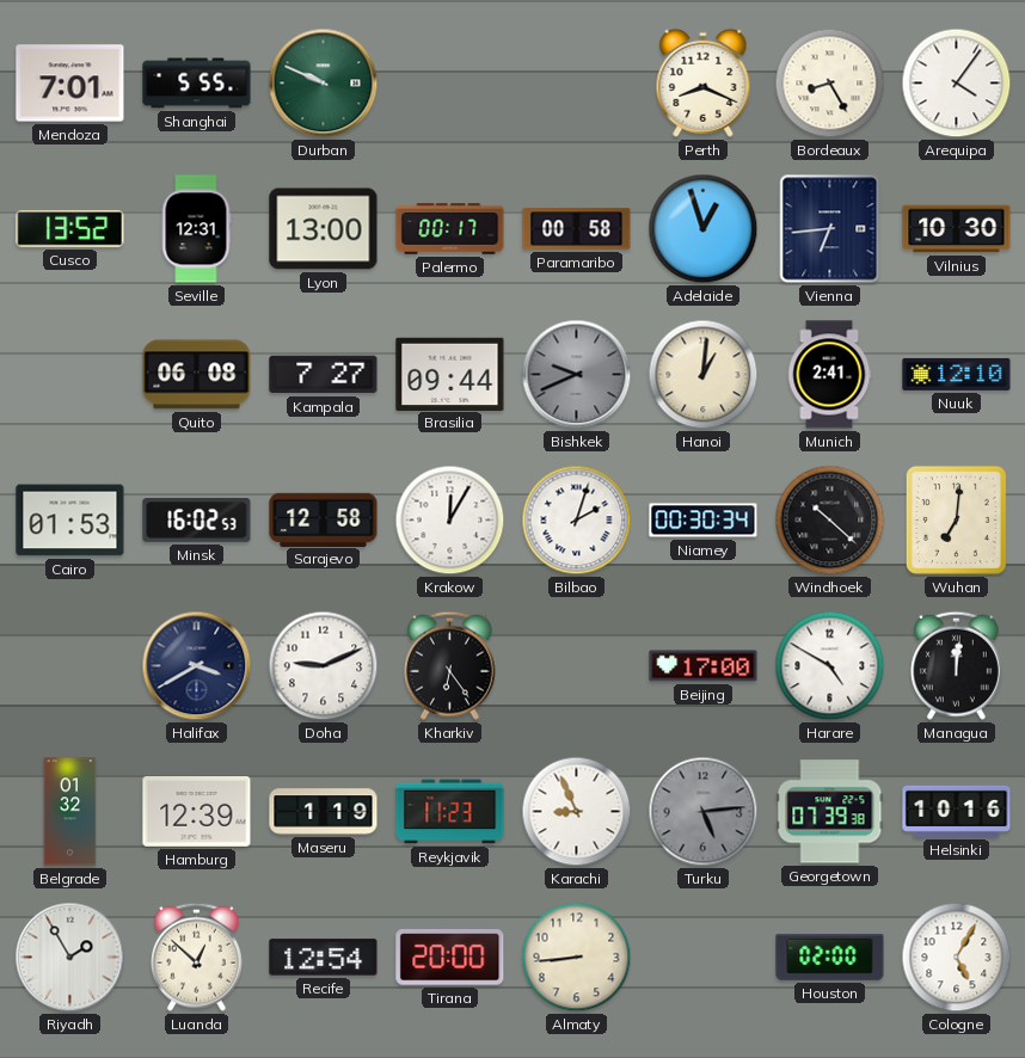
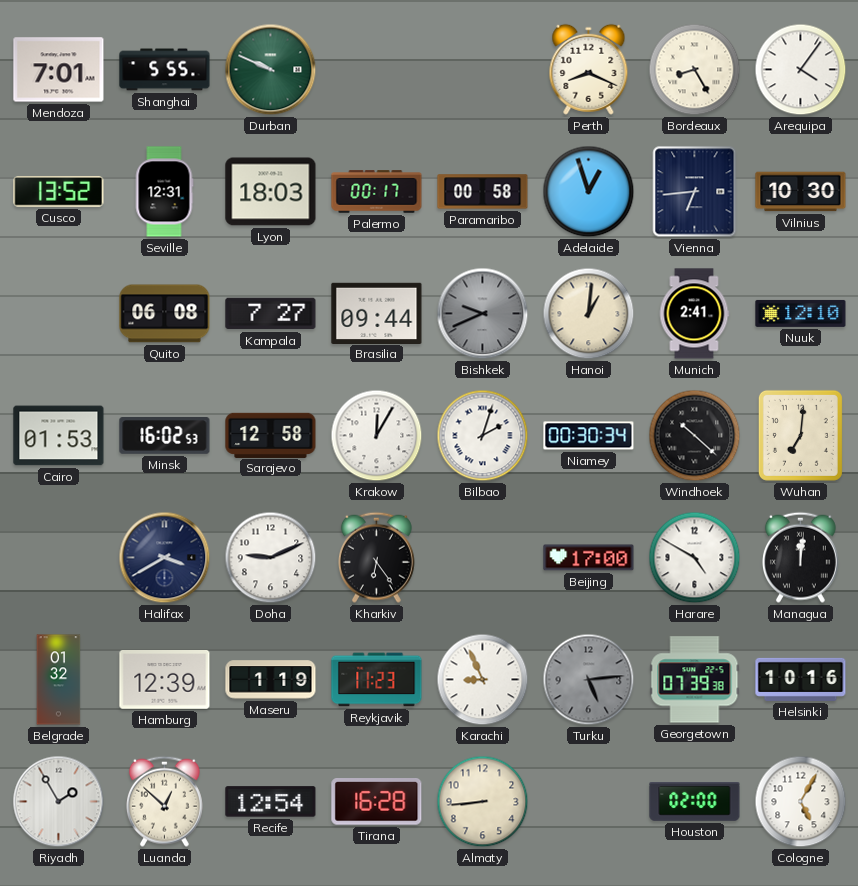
Lyon: 13:00 -> 18:03
Tirana: 20:00 -> 16:28
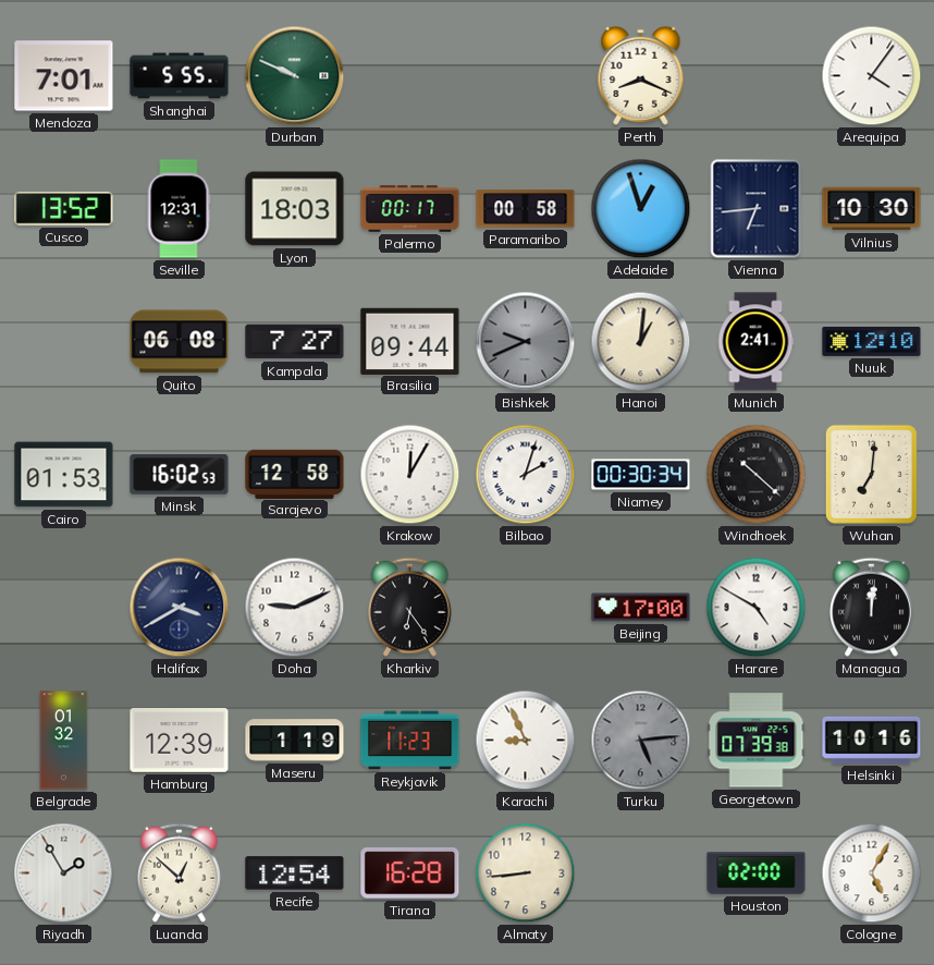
Bordeaux: 8:25 -> none
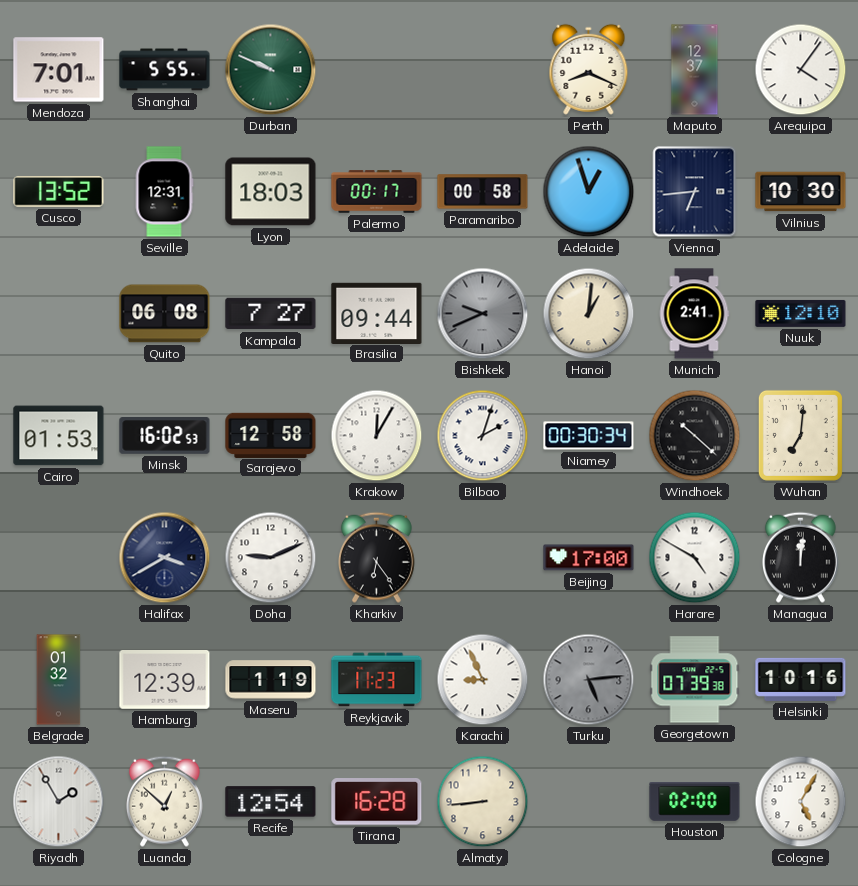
Maputo: none -> 12:37
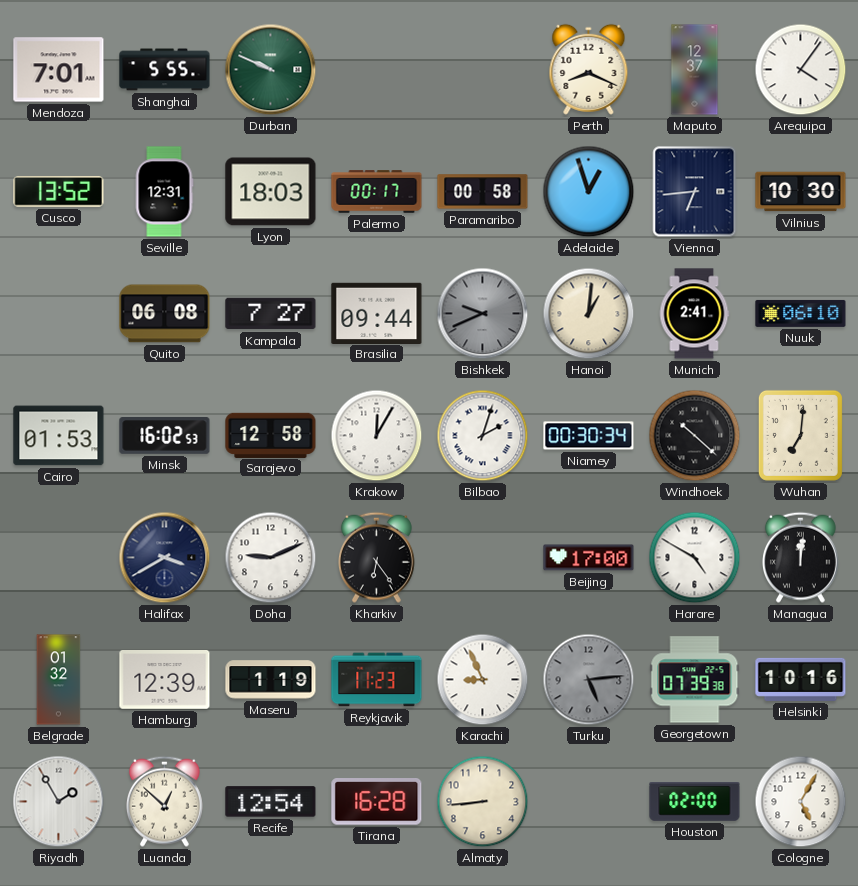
Nuuk: 12:10 -> 06:10
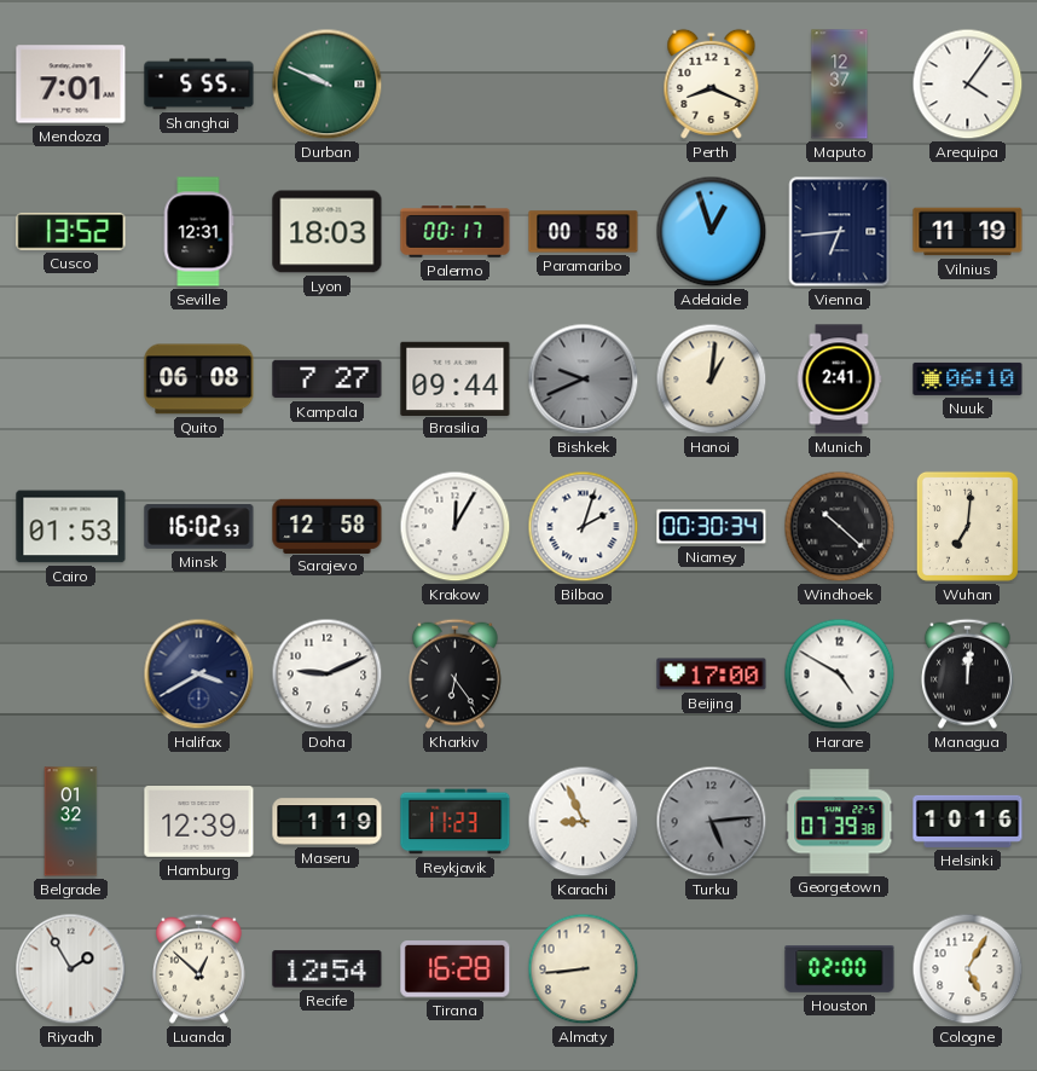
Vilnius: 10:30 -> 11:19
